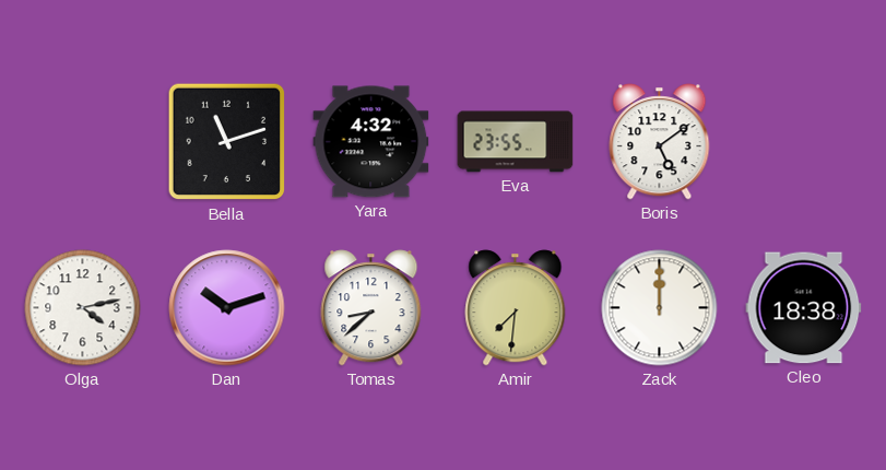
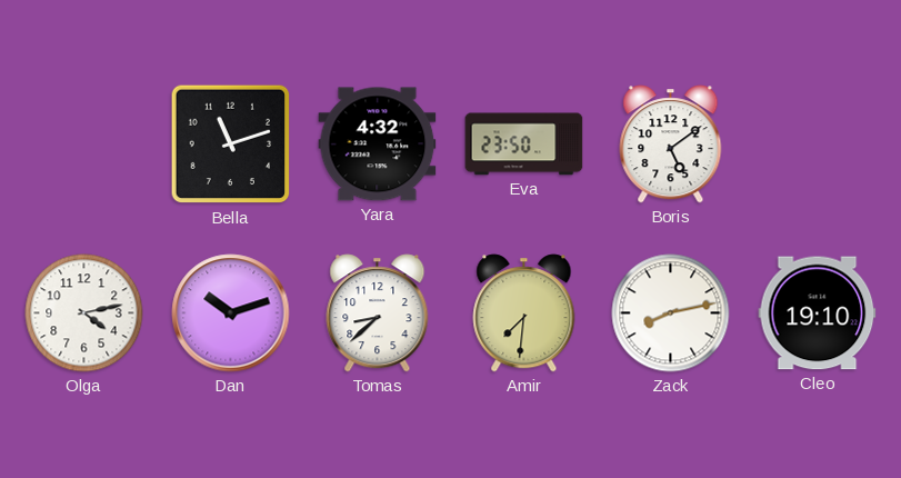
Eva: 23:55 -> 23:50
Zack: 12:00 -> 8:13
Cleo: 18:38 -> 19:10
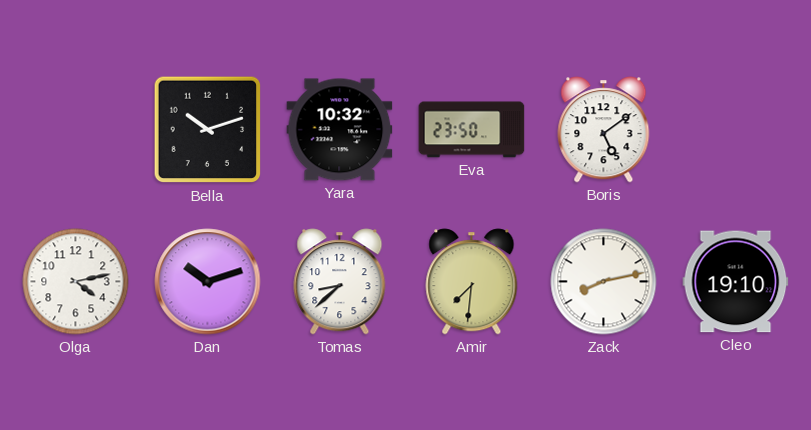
Bella: 11:12 -> 10:12
Yara: 4:32 -> 10:32
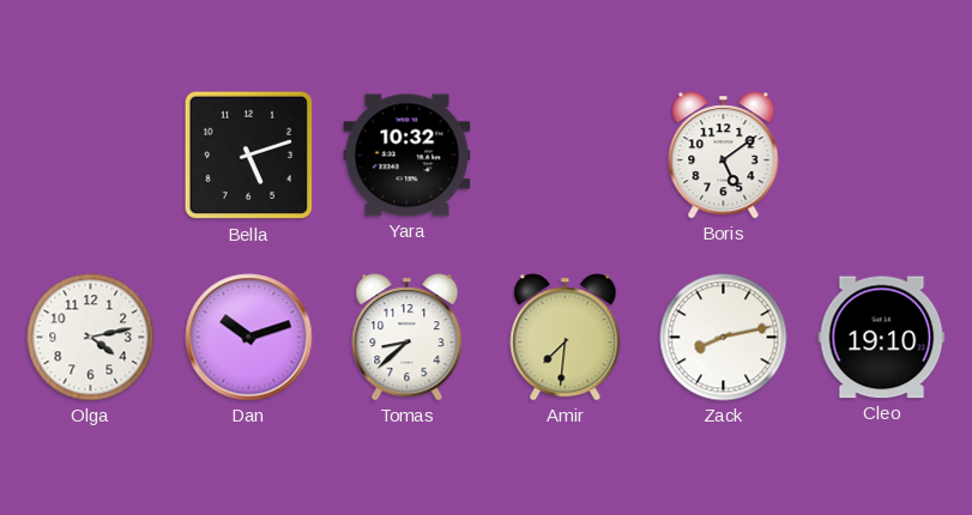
Bella: 10:12 -> 5:12
Eva: 23:50 -> none
